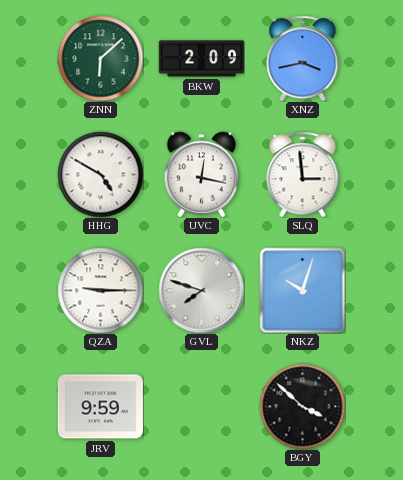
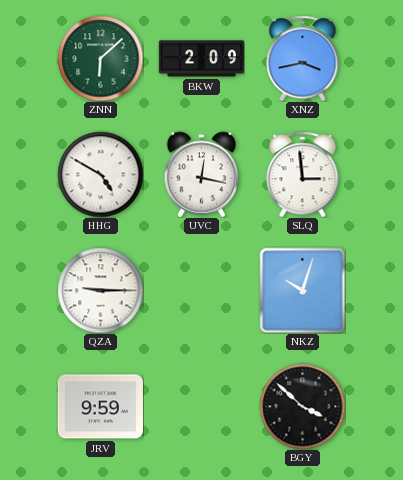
GVL: 7:48 -> none
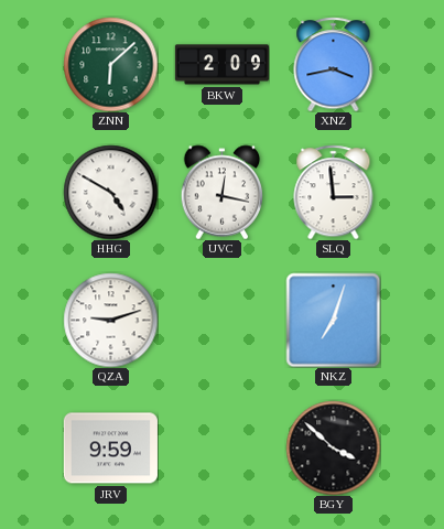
QZA: 9:15 -> 9:12
NKZ: 10:03 -> 7:03
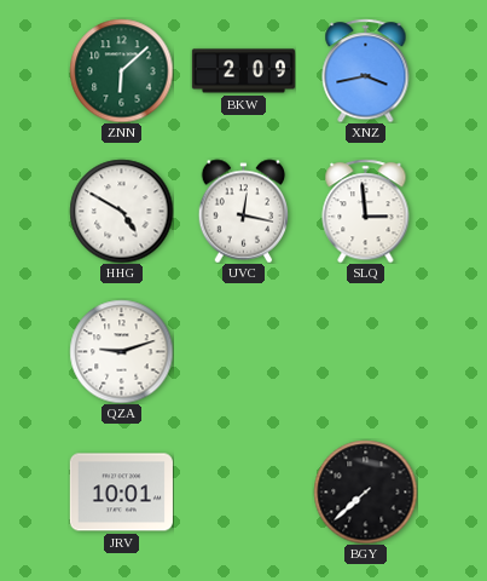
NKZ: 7:03 -> none
JRV: 9:59 -> 10:01
BGY: 3:52 -> 7:38
